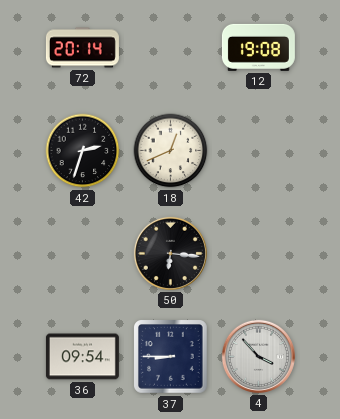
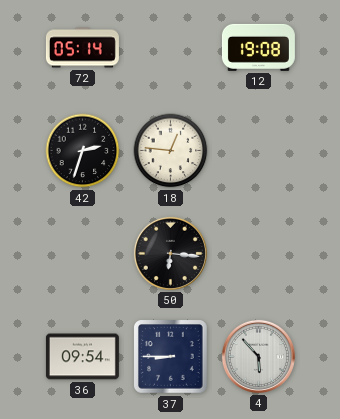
72: 20:14 -> 05:14
18: 12:41 -> 12:46
4: 3:53 -> 5:53
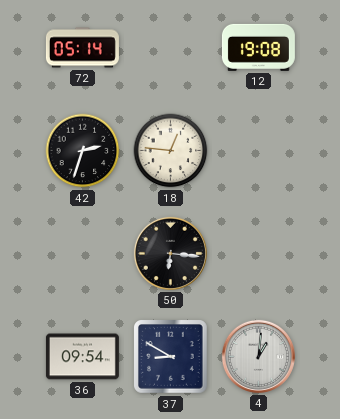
37: 8:45 -> 8:50
4: 5:53 -> 1:01
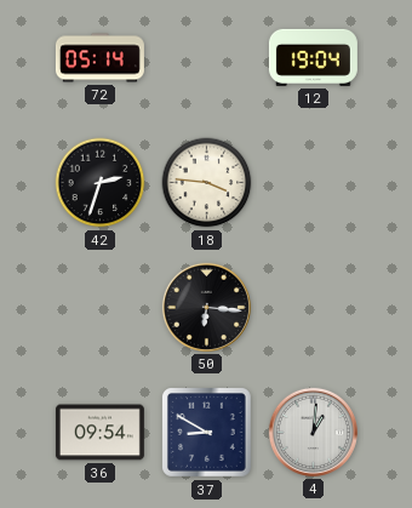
12: 19:08 -> 19:04
18: 12:46 -> 3:46
